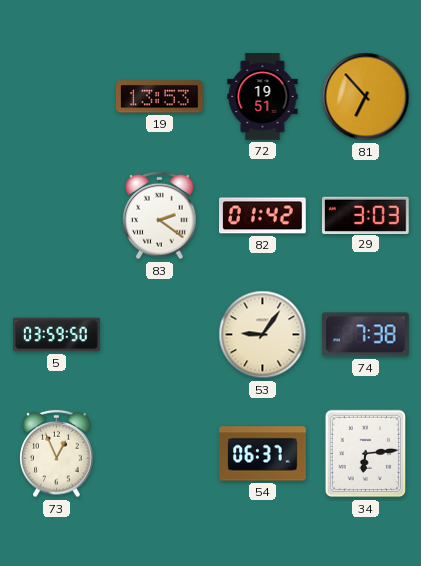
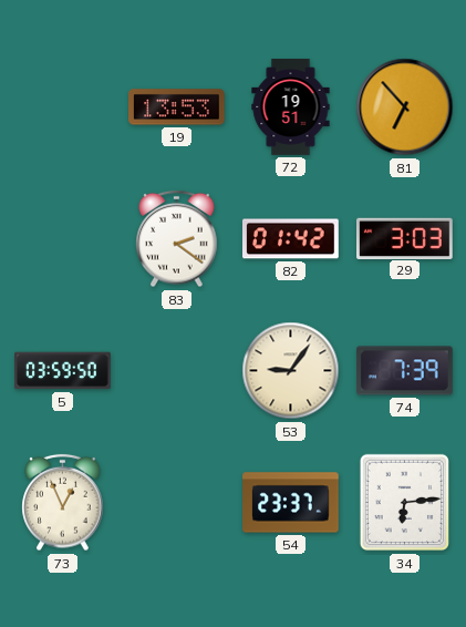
74: 7:38 -> 7:39
54: 06:37 -> 23:37
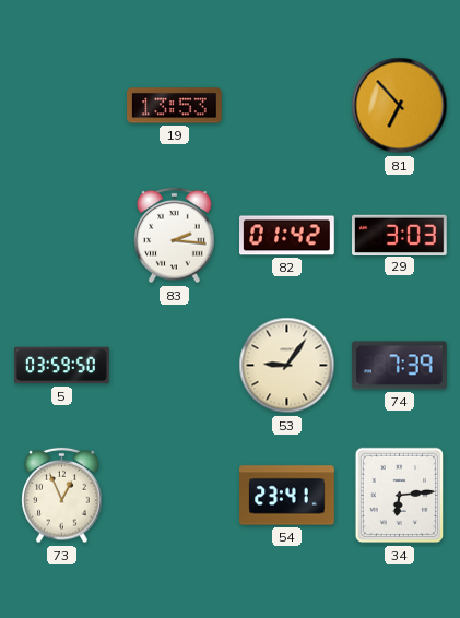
72: 19:51 -> none
83: 2:21 -> 2:16
54: 23:37 -> 23:41
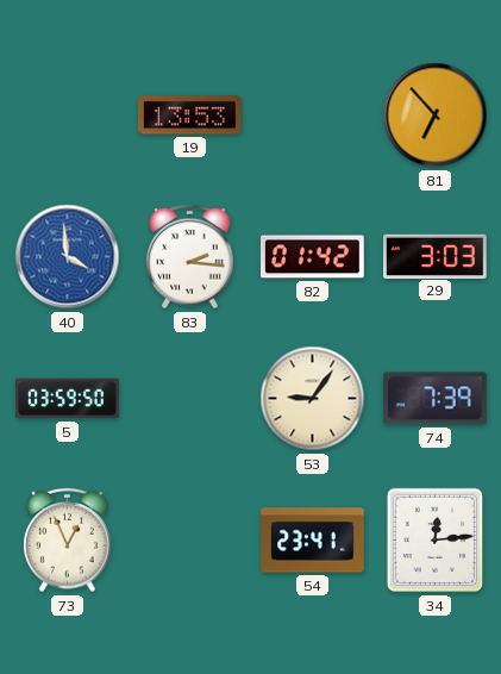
40: none -> 3:59
34: 6:14 -> 12:14
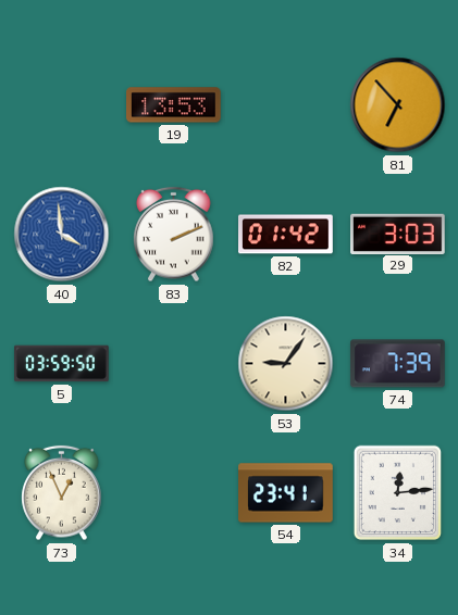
83: 2:16 -> 2:11
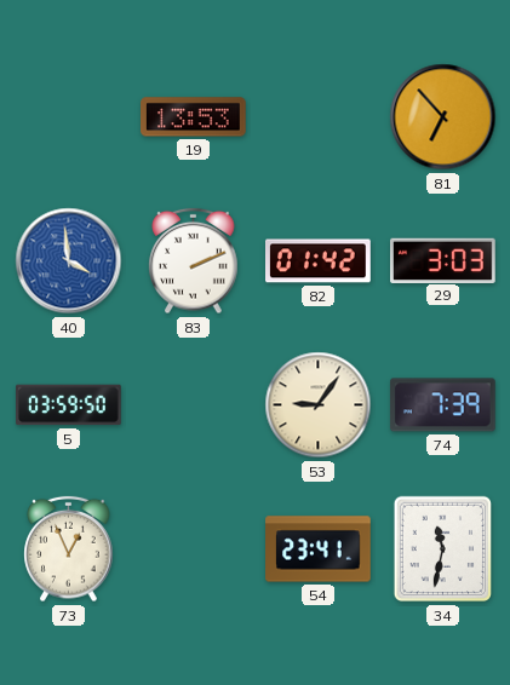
34: 12:14 -> 11:32
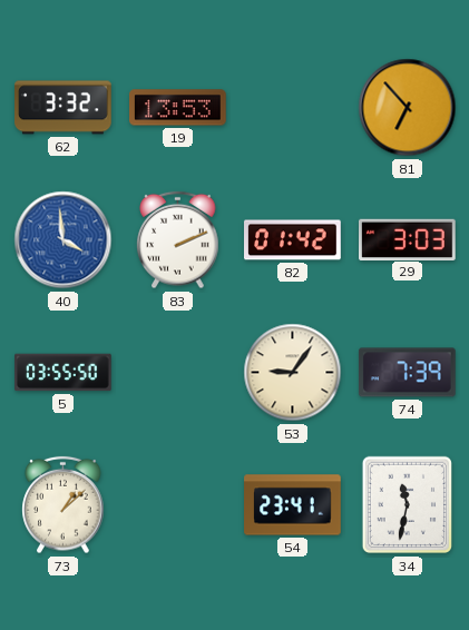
62: none -> 3:32
5: 03:59 -> 03:55
73: 12:56 -> 1:08
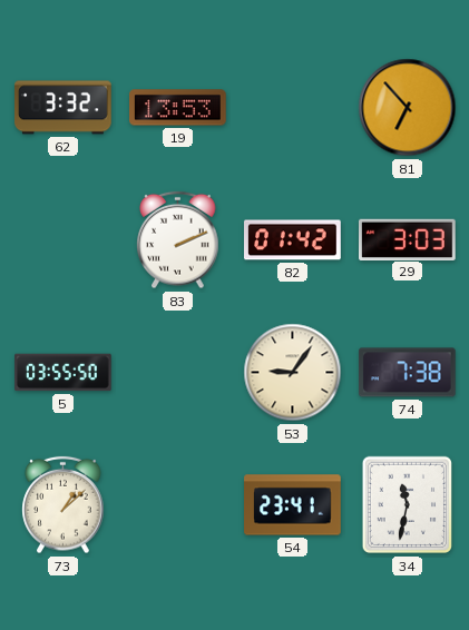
40: 3:59 -> none
74: 7:39 -> 7:38
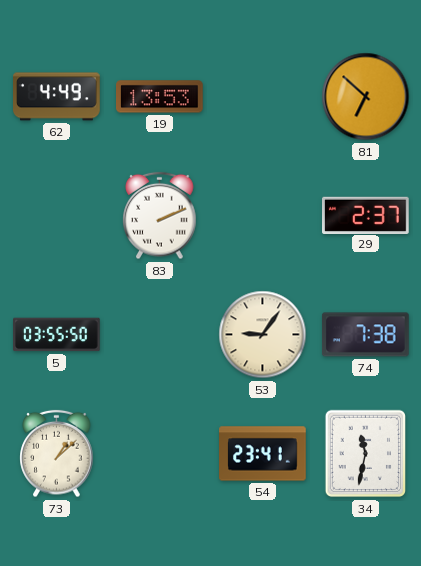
62: 3:32 -> 4:49
81: 6:53 -> 6:52
82: 01:42 -> none
29: 3:03 -> 2:37
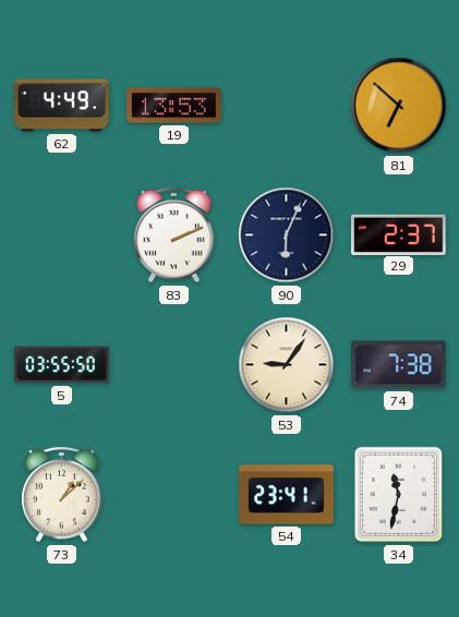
90: none -> 6:04
